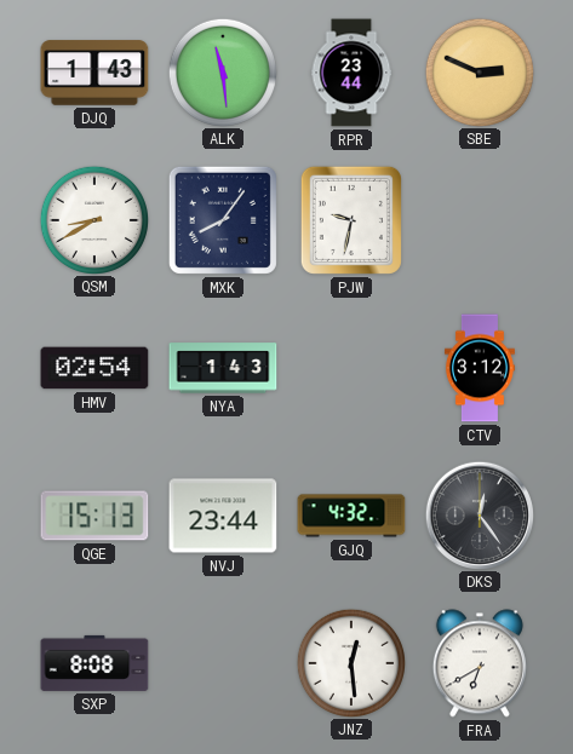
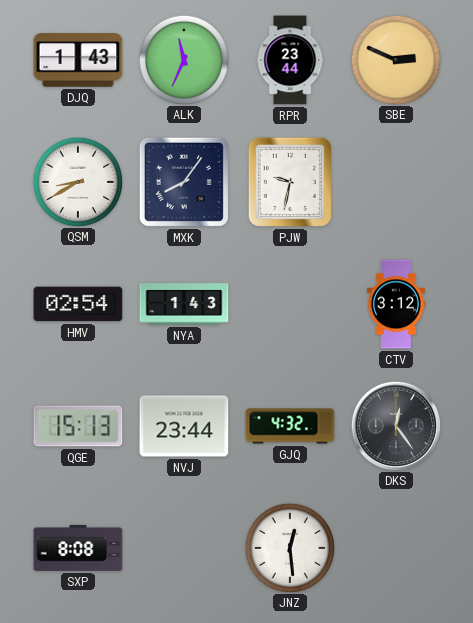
ALK: 11:29 -> 11:34
FRA: 6:40 -> none
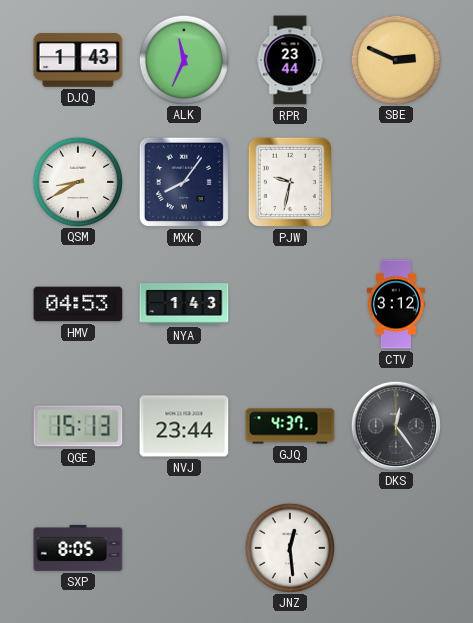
HMV: 02:54 -> 04:53
GJQ: 4:32 -> 4:37
SXP: 8:08 -> 8:05
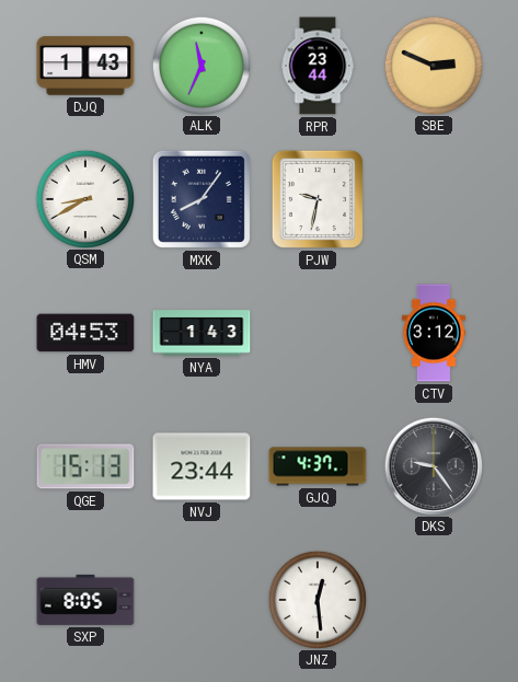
DKS: 12:24 -> 9:24
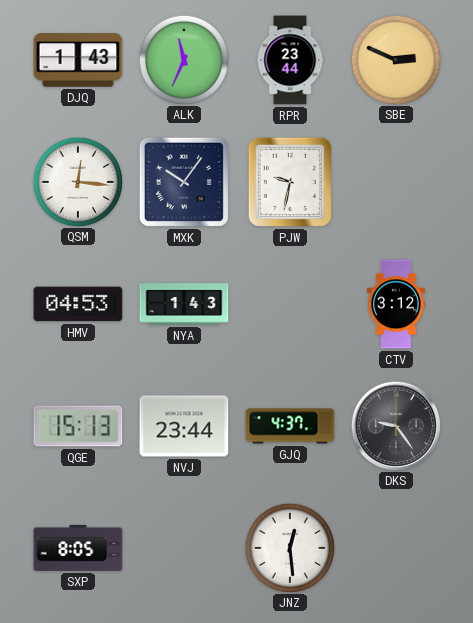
QSM: 8:40 -> 12:16
MXK: 8:06 -> 10:06
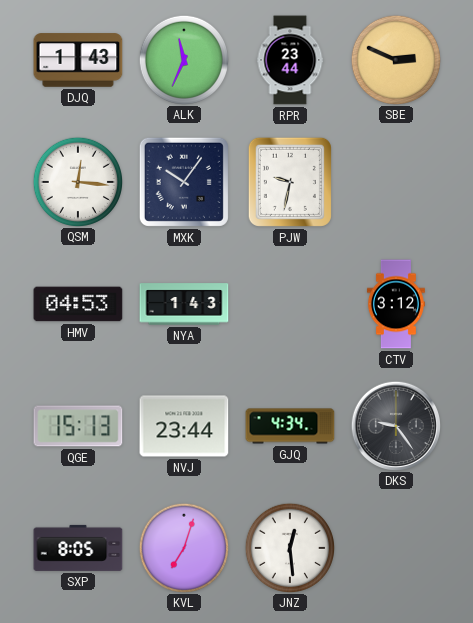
GJQ: 4:37 -> 4:34
KVL: none -> 7:03
